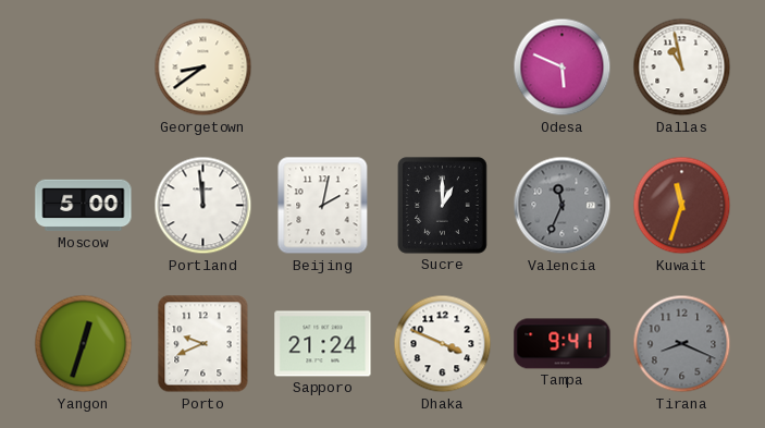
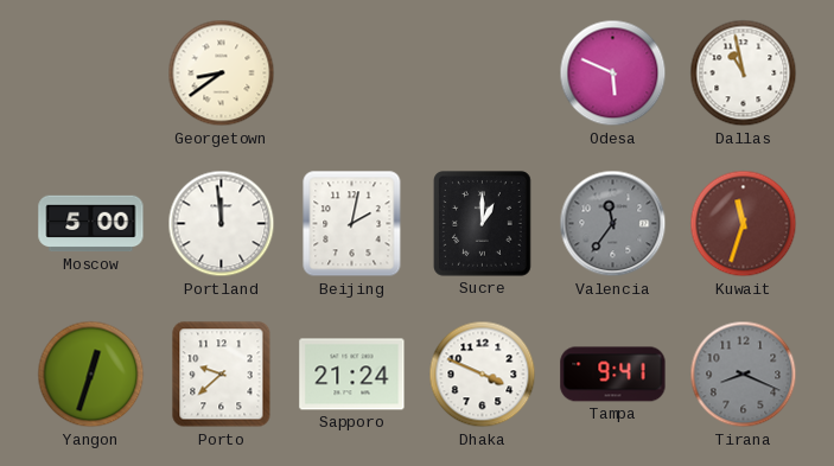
Valencia: 11:34 -> 11:36
Porto: 9:41 -> 9:38
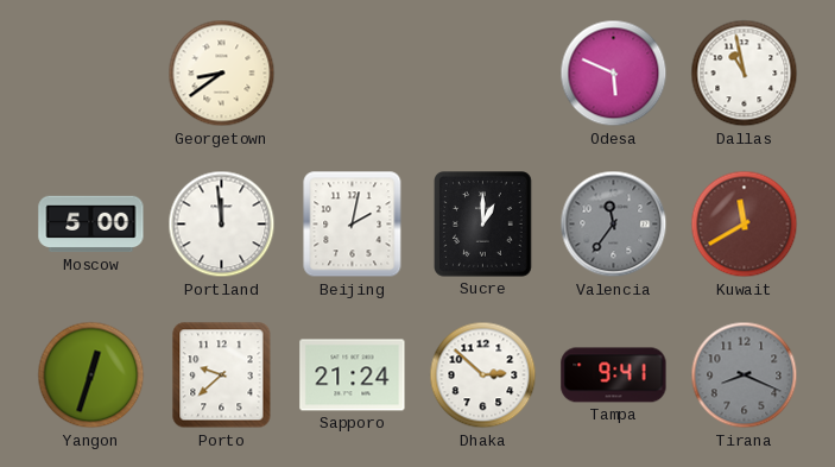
Kuwait: 11:33 -> 11:40
Dhaka: 3:49 -> 2:52
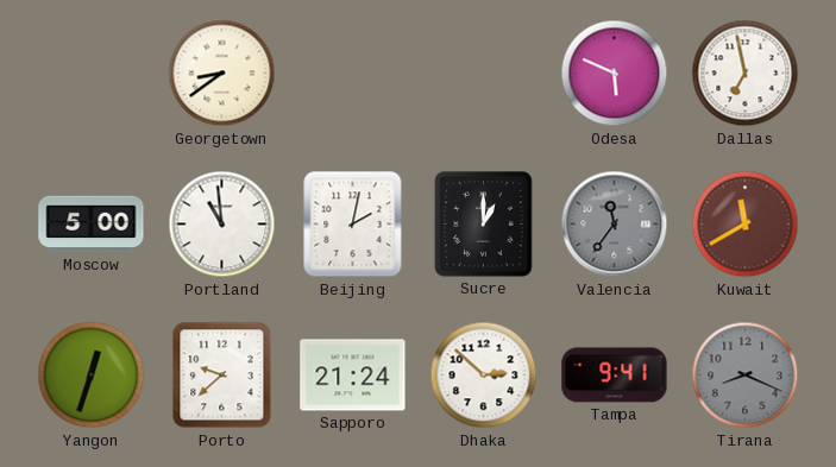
Dallas: 10:58 -> 6:58
Portland: 11:59 -> 10:59
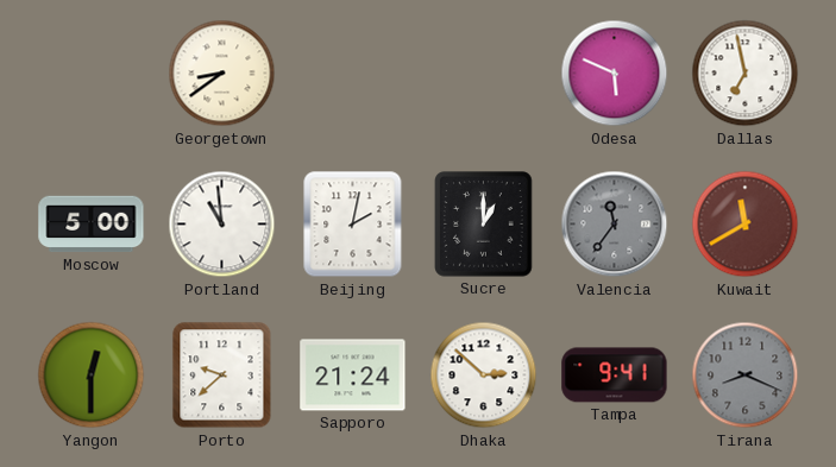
Yangon: 12:33 -> 12:30
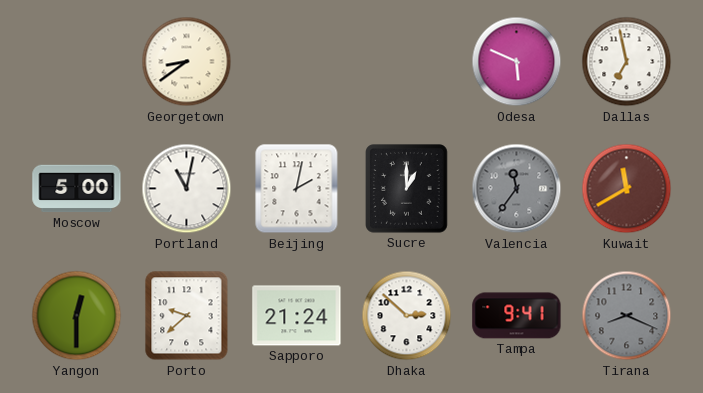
Portland: 10:59 -> 11:02
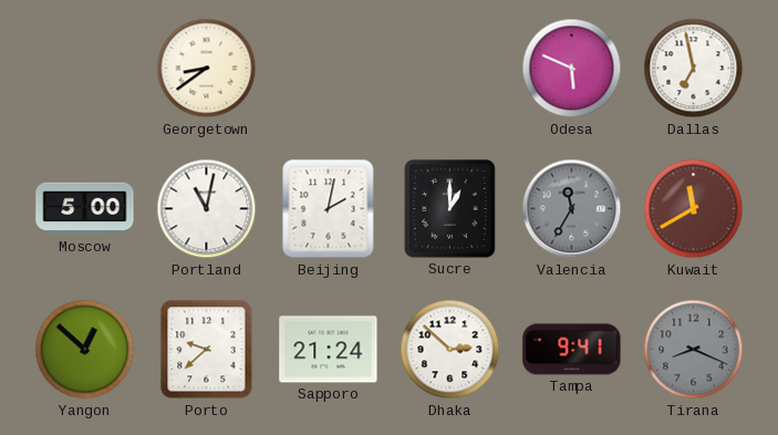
Valencia: 11:36 -> 11:35
Yangon: 12:30 -> 12:52
